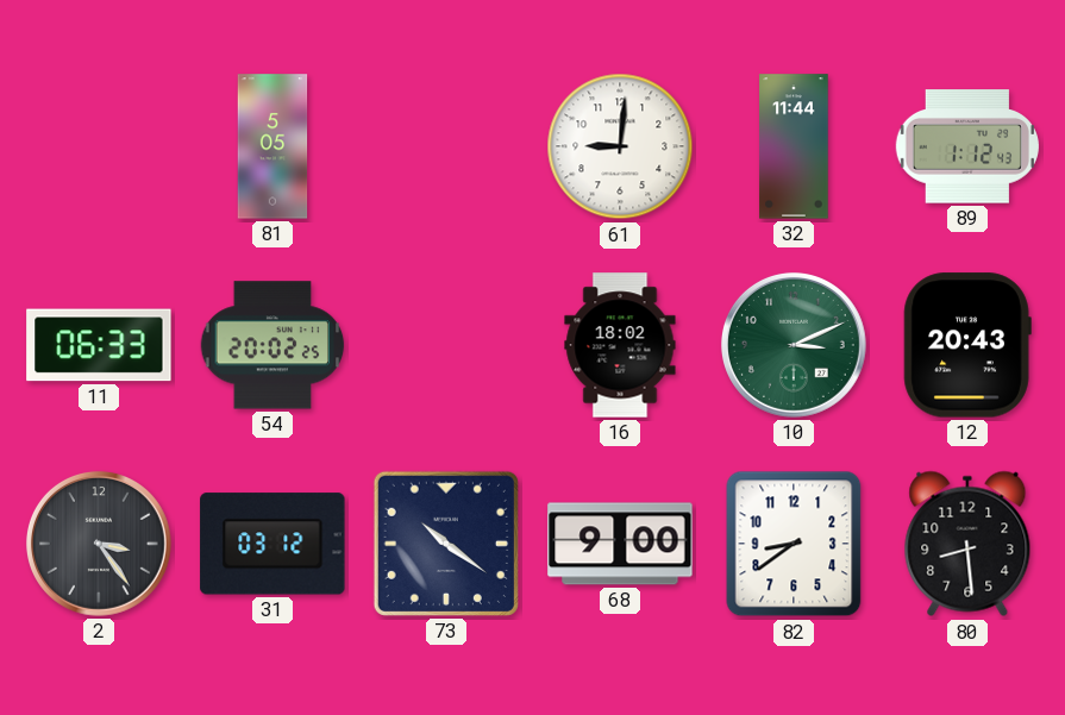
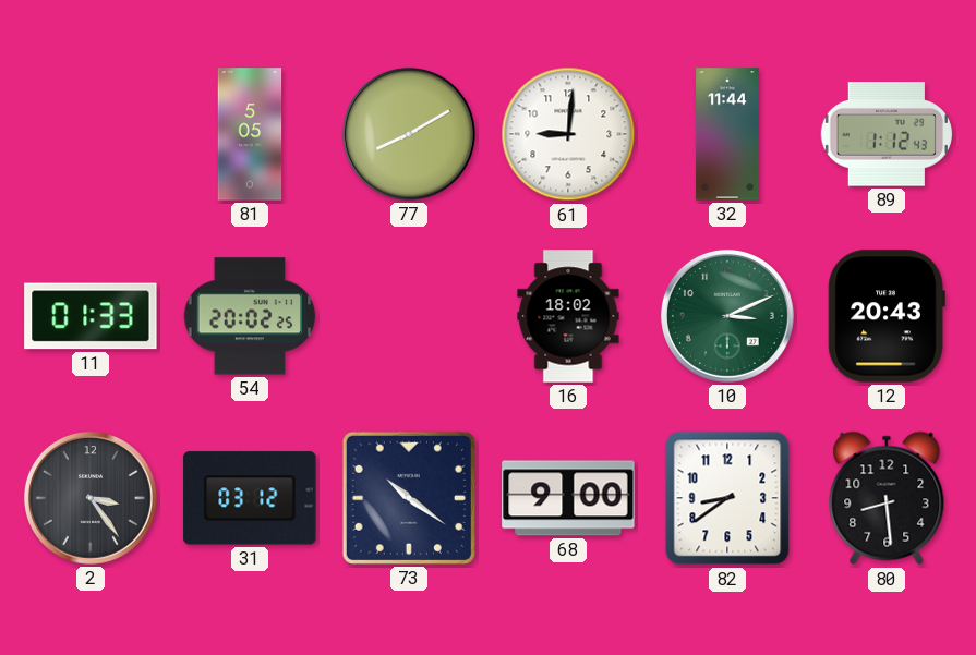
77: none -> 8:10
11: 06:33 -> 01:33
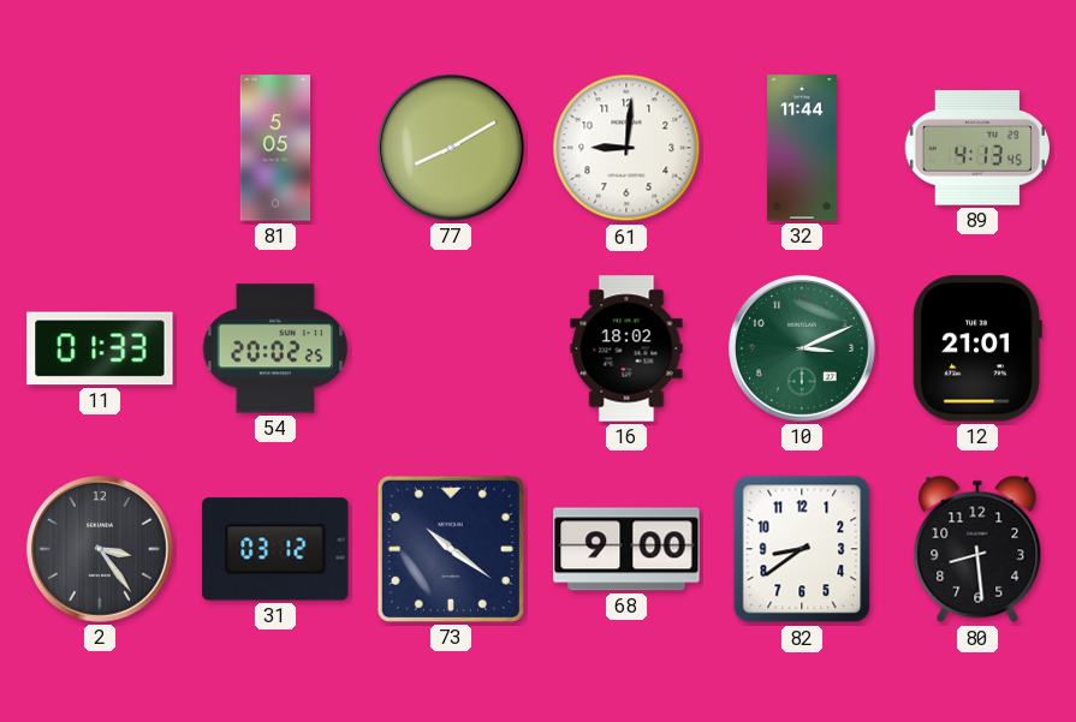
89: 1:12 -> 4:13
12: 20:43 -> 21:01
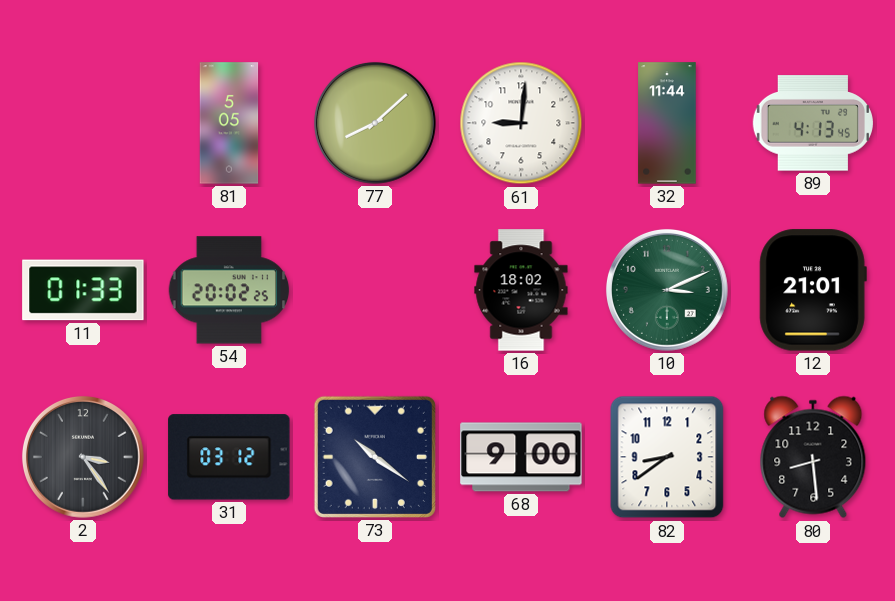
77: 8:10 -> 8:08
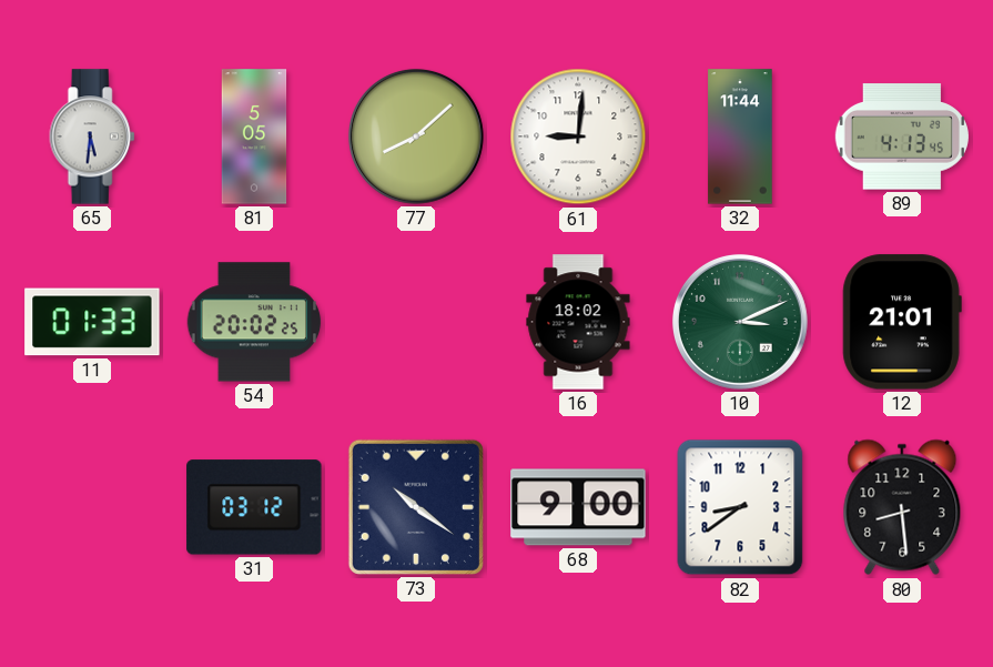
65: none -> 5:31
2: 3:24 -> none
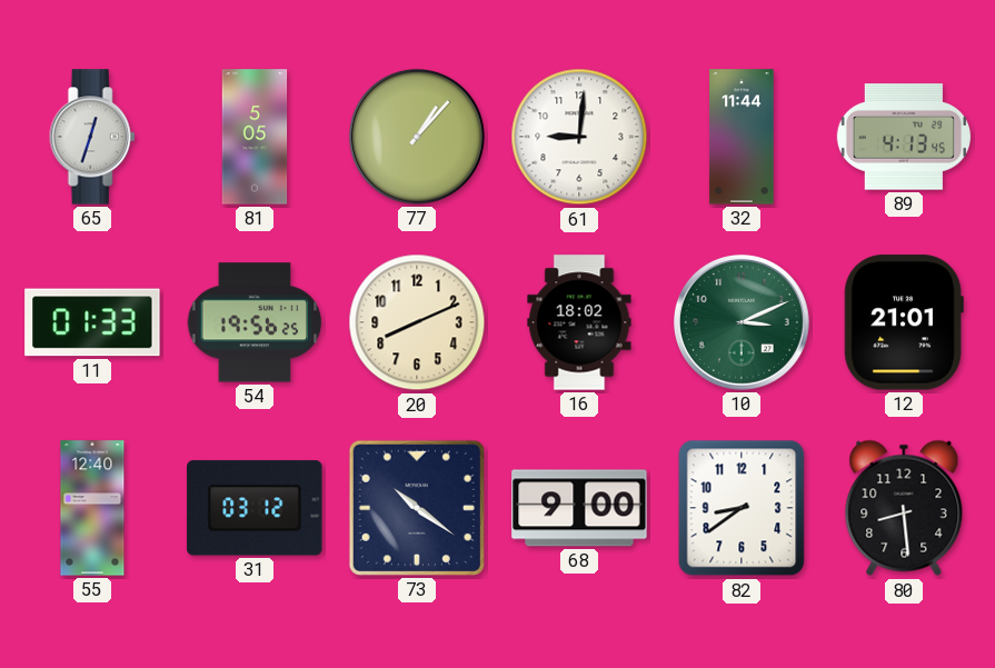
65: 5:31 -> 12:33
77: 8:08 -> 1:07
54: 20:02 -> 19:56
20: none -> 8:11
55: none -> 12:40
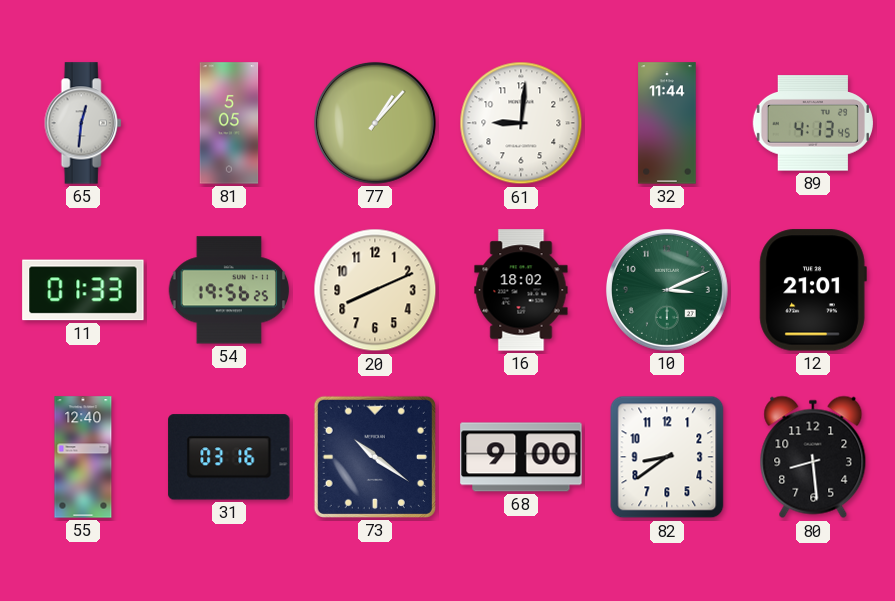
65: 12:33 -> 12:31
31: 03:12 -> 03:16
